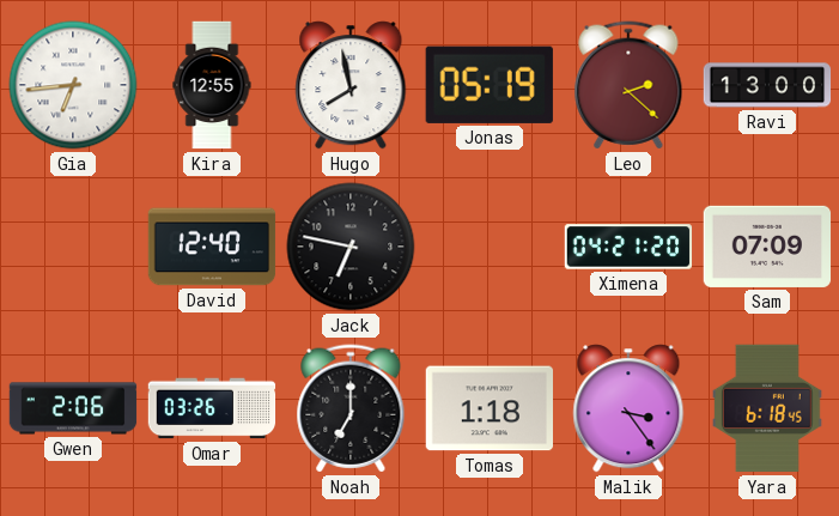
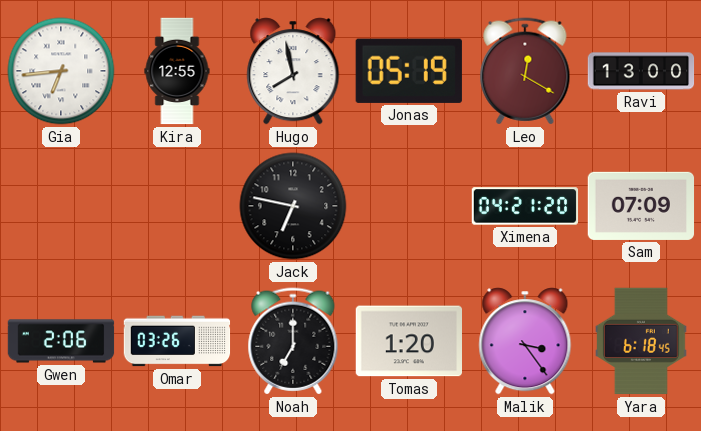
Leo: 2:22 -> 12:20
David: 12:40 -> none
Tomas: 1:18 -> 1:20
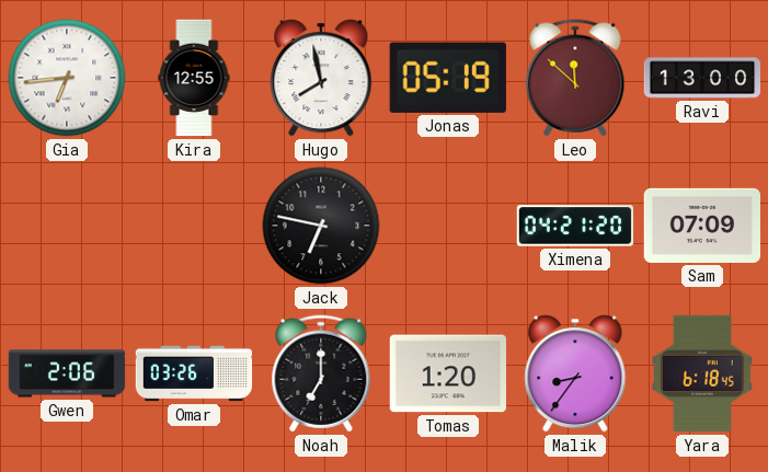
Leo: 12:20 -> 11:52
Malik: 3:24 -> 8:36
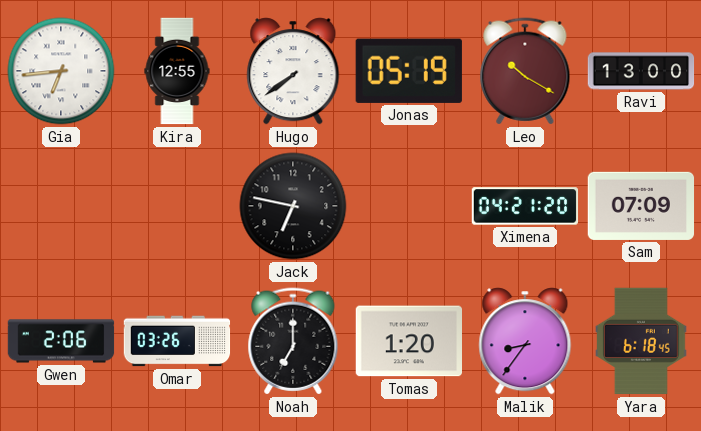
Hugo: 7:58 -> 7:39
Leo: 11:52 -> 10:20
